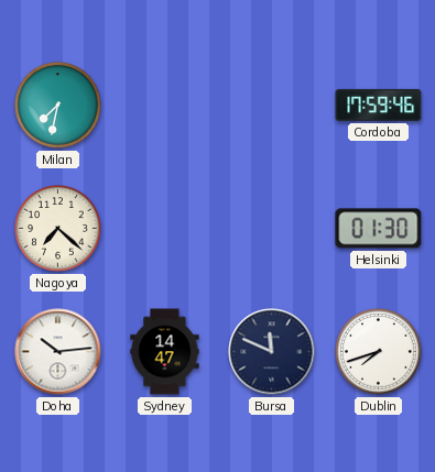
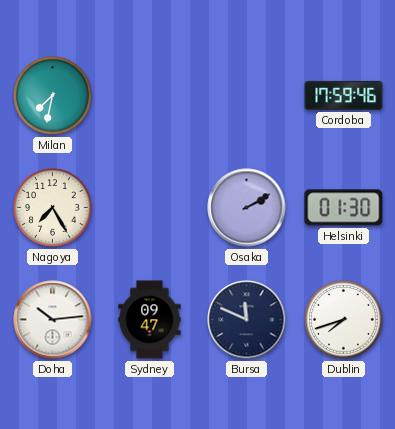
Nagoya: 7:22 -> 7:25
Osaka: none -> 2:10
Sydney: 14:47 -> 09:47
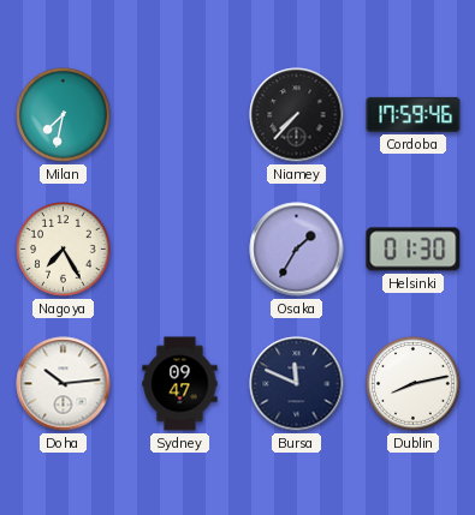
Niamey: none -> 7:37
Osaka: 2:10 -> 1:35
Dublin: 7:42 -> 8:13
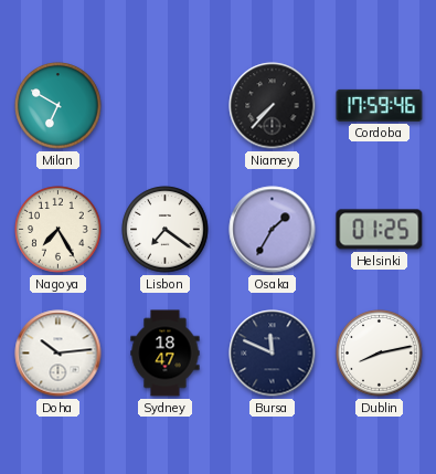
Milan: 7:32 -> 6:50
Lisbon: none -> 7:21
Helsinki: 01:30 -> 01:25
Sydney: 09:47 -> 18:47
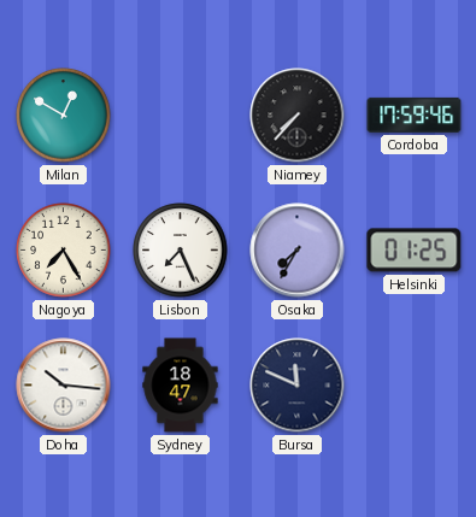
Milan: 6:50 -> 12:50
Lisbon: 7:21 -> 7:26
Osaka: 1:35 -> 7:35
Doha: 10:14 -> 10:16
Dublin: 8:13 -> none
